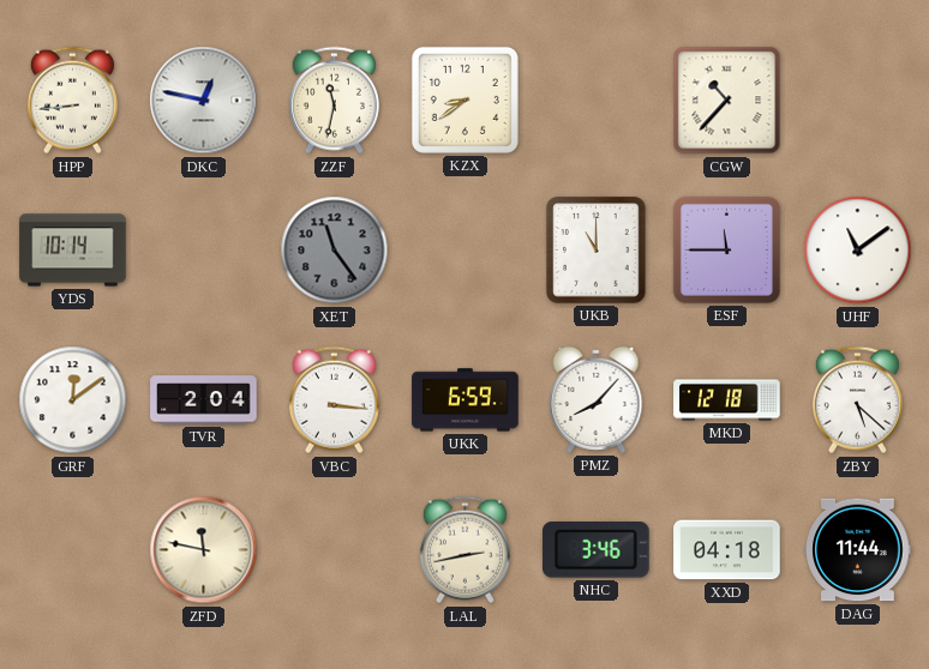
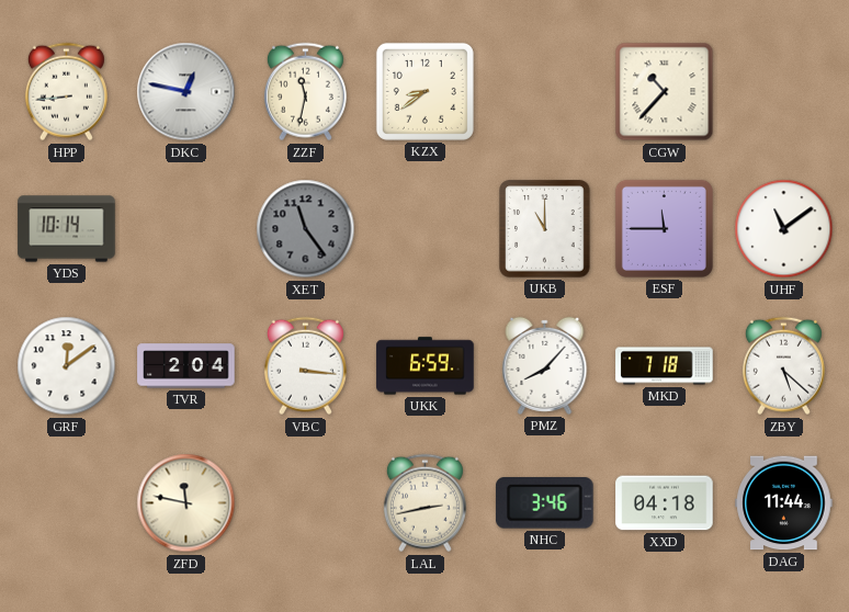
MKD: 12:18 -> 7:18
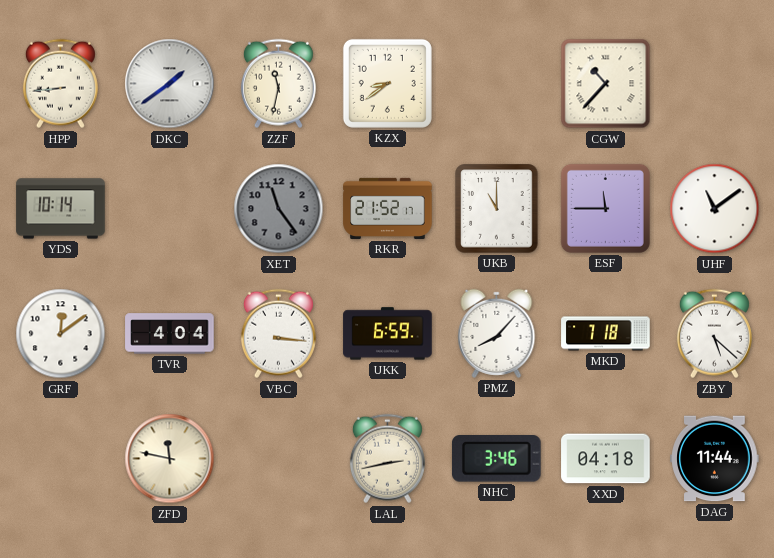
DKC: 12:47 -> 1:39
RKR: none -> 21:52
TVR: 2:04 -> 4:04
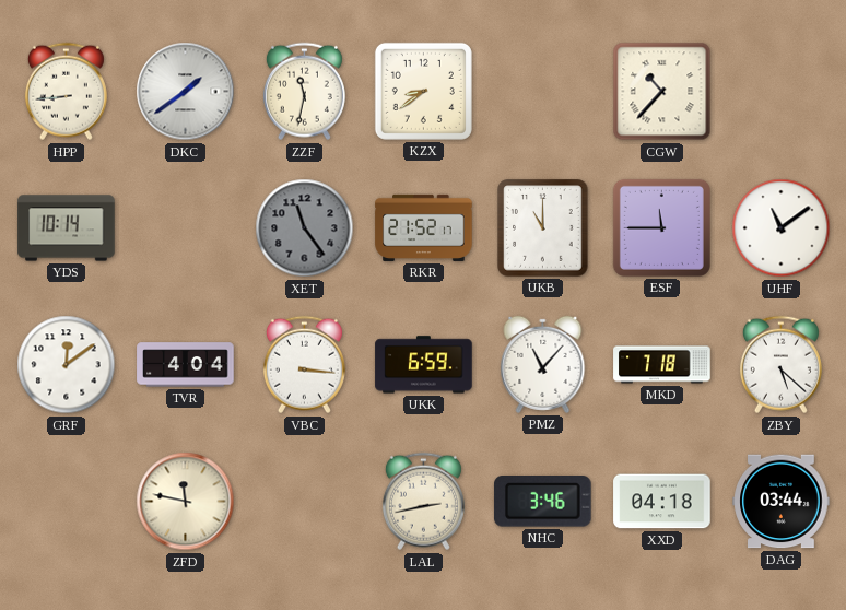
PMZ: 8:07 -> 11:07
DAG: 11:44 -> 03:44
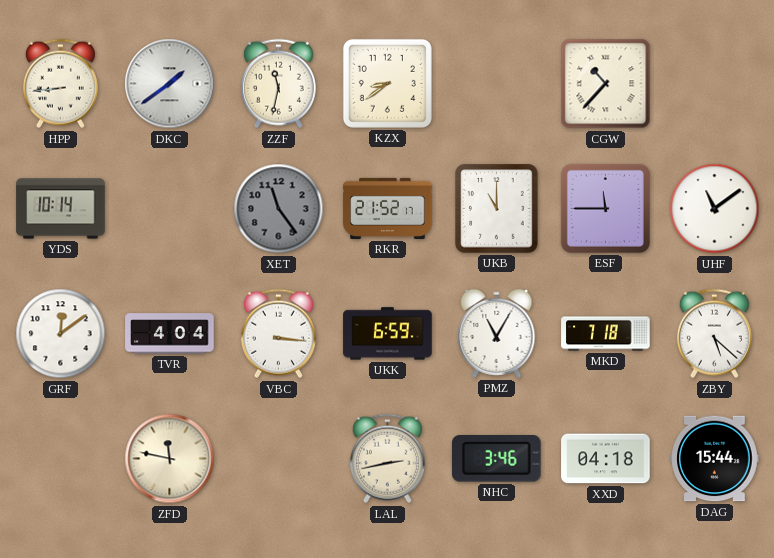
PMZ: 11:07 -> 11:05
DAG: 03:44 -> 15:44
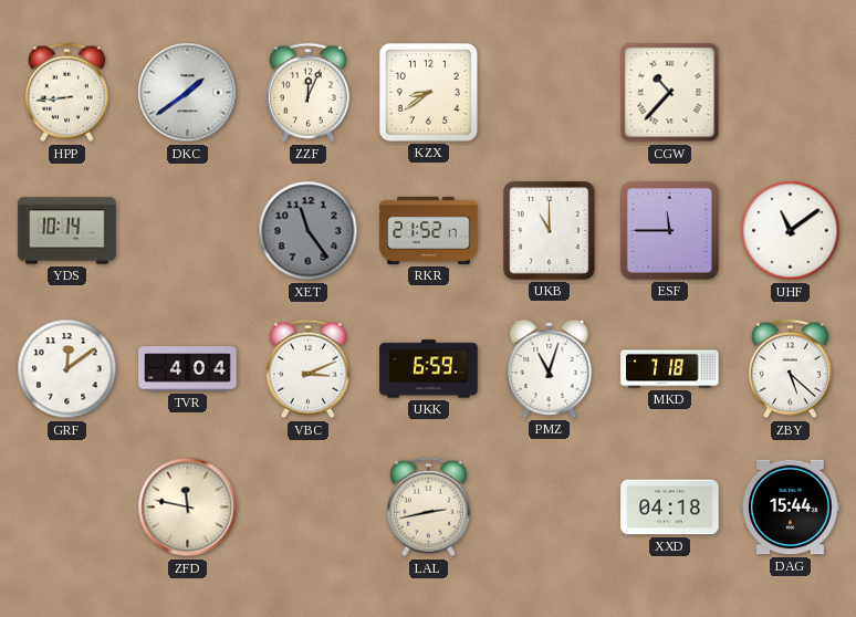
ZZF: 11:32 -> 12:04
VBC: 3:16 -> 3:11
PMZ: 11:05 -> 11:03
NHC: 3:46 -> none
